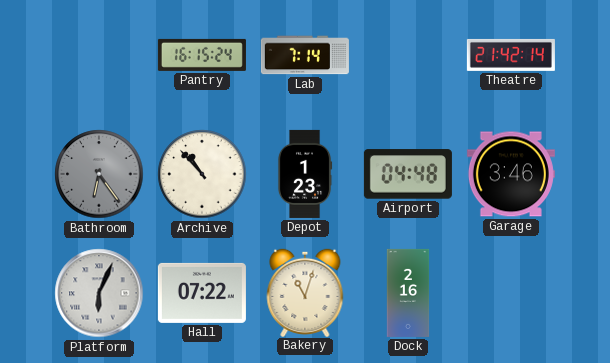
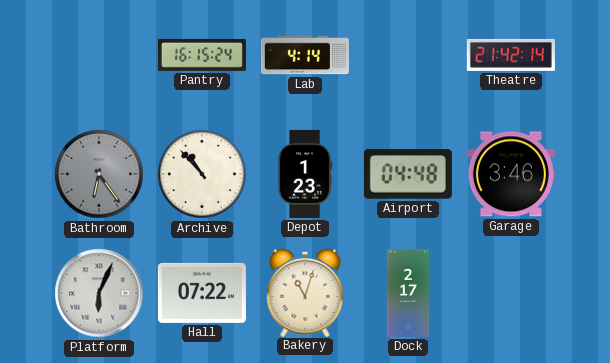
Lab: 7:14 -> 4:14
Dock: 2:16 -> 2:17
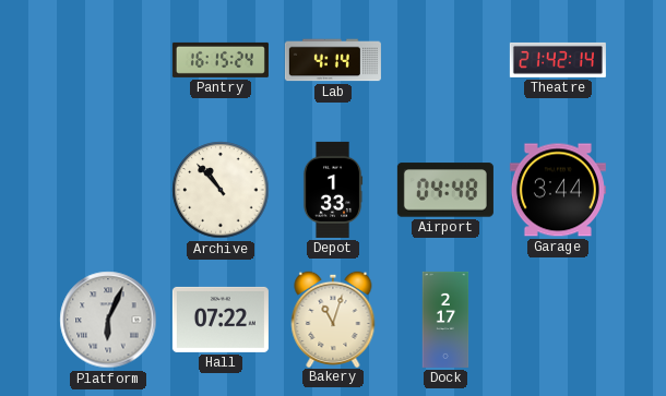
Bathroom: 6:24 -> none
Depot: 1:23 -> 1:33
Garage: 3:46 -> 3:44
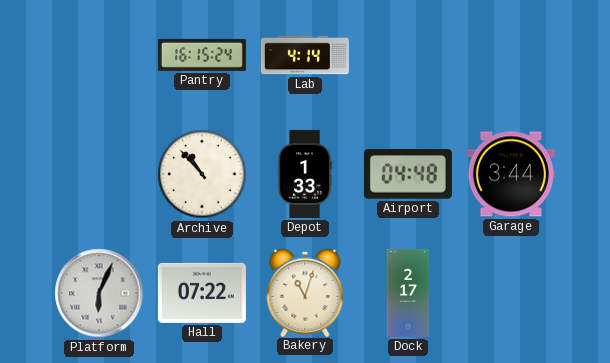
Theatre: 21:42 -> none
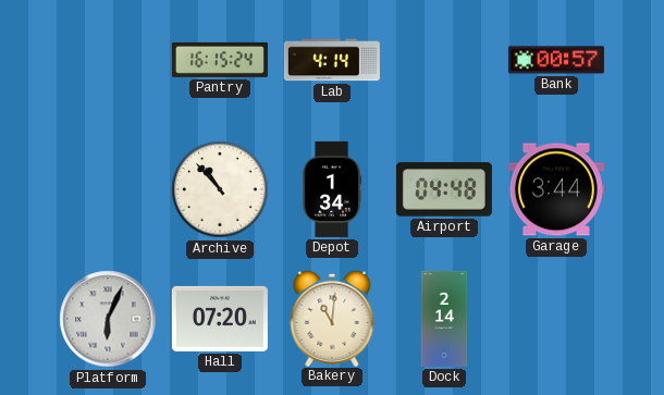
Bank: none -> 00:57
Depot: 1:33 -> 1:34
Hall: 07:22 -> 07:20
Bakery: 11:03 -> 11:01
Dock: 2:17 -> 2:14
